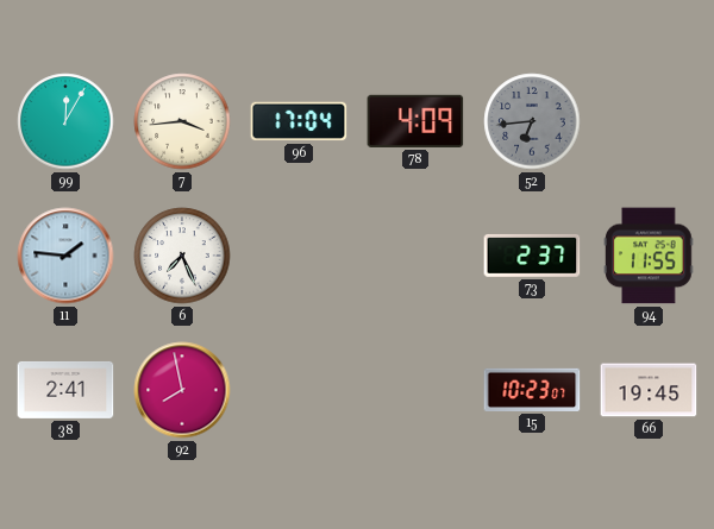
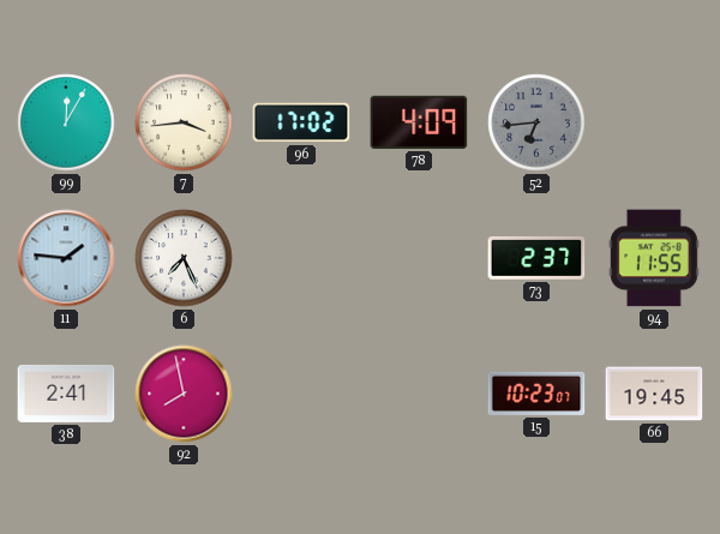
96: 17:04 -> 17:02
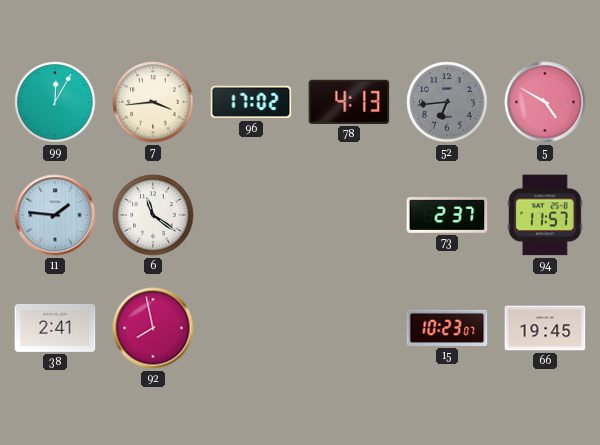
78: 4:09 -> 4:13
5: none -> 4:50
6: 7:26 -> 11:21
94: 11:55 -> 11:57
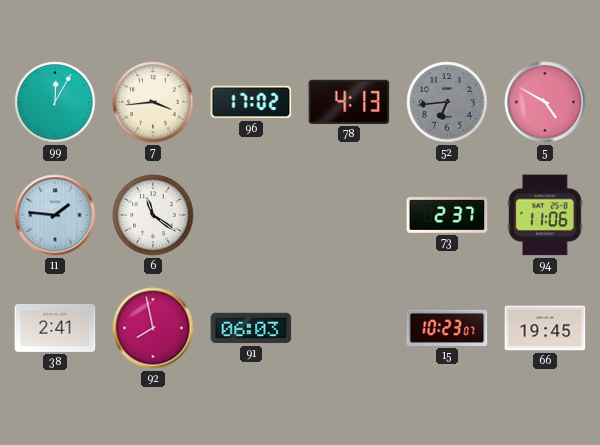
94: 11:57 -> 11:06
91: none -> 06:03
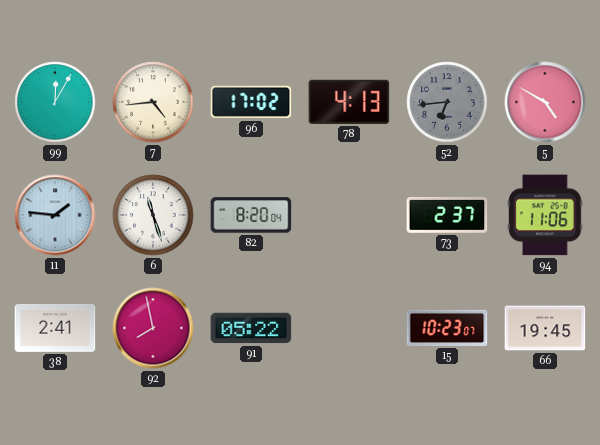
7: 3:44 -> 4:44
6: 11:21 -> 11:27
82: none -> 8:20
91: 06:03 -> 05:22
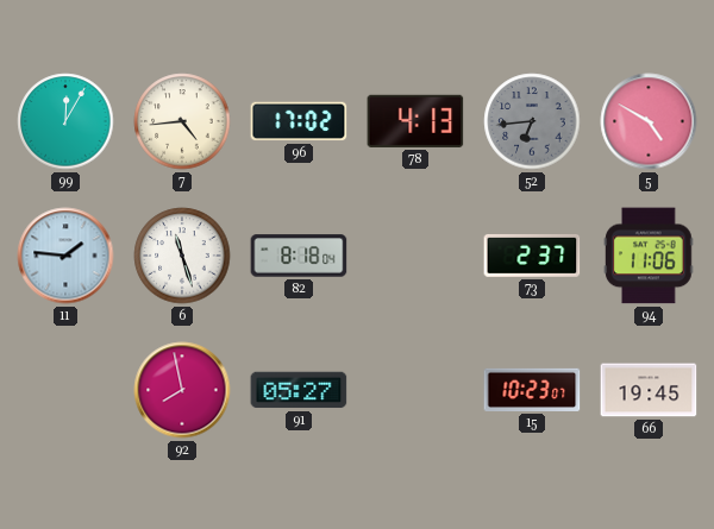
82: 8:20 -> 8:18
38: 2:41 -> none
91: 05:22 -> 05:27
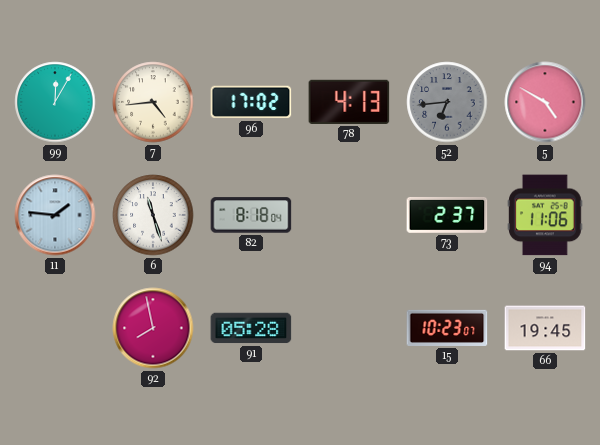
91: 05:27 -> 05:28
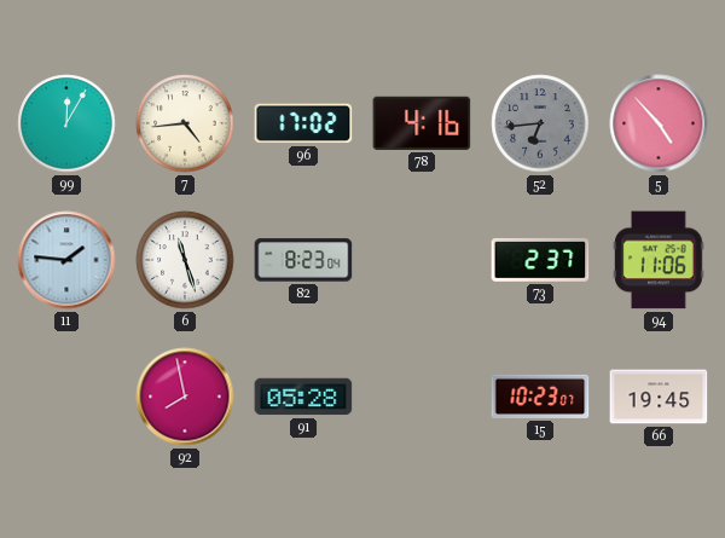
78: 4:13 -> 4:16
5: 4:50 -> 4:53
82: 8:18 -> 8:23
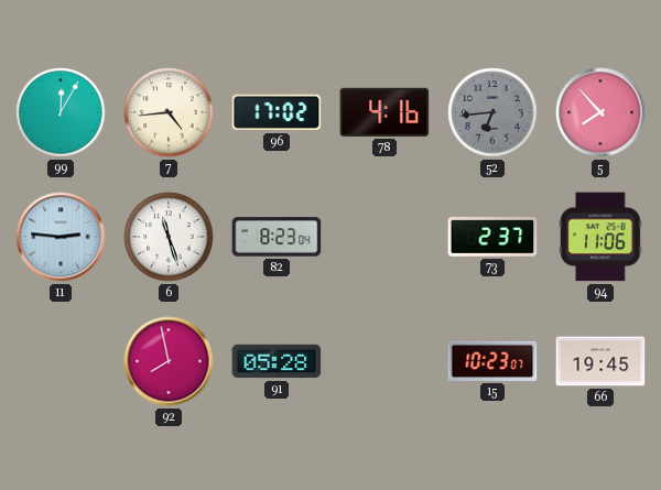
5: 4:53 -> 7:53
11: 1:46 -> 2:46
